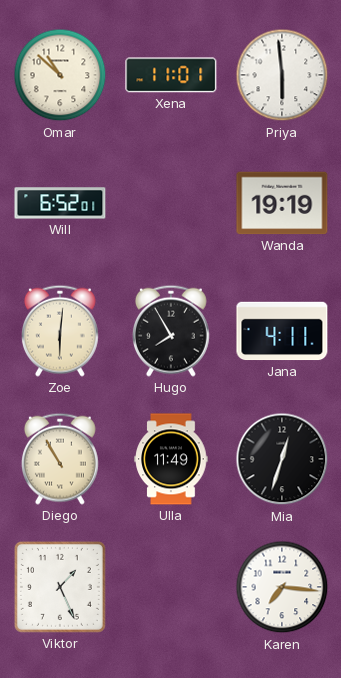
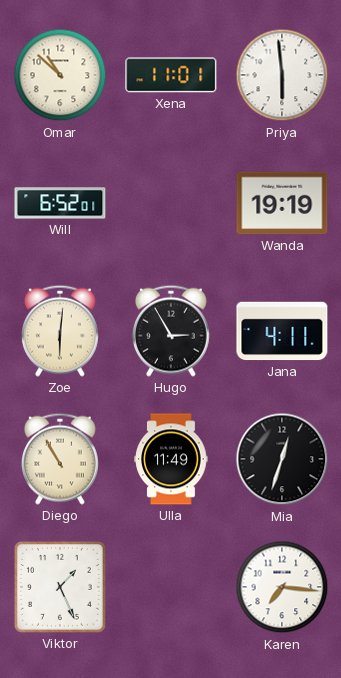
Hugo: 7:55 -> 2:55
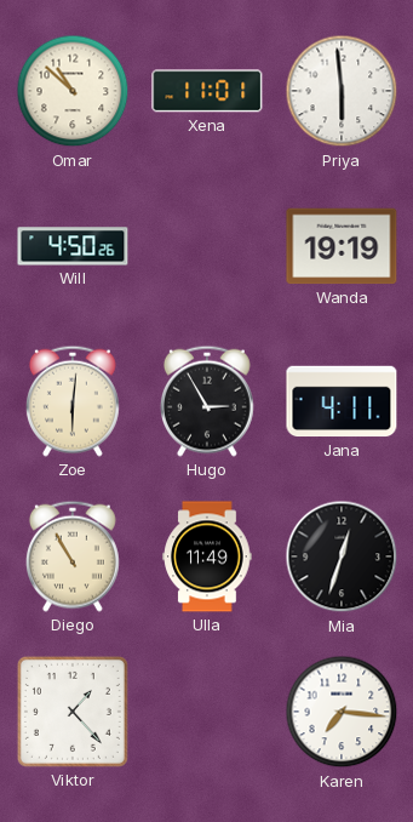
Will: 6:52 -> 4:50
Viktor: 1:26 -> 1:23
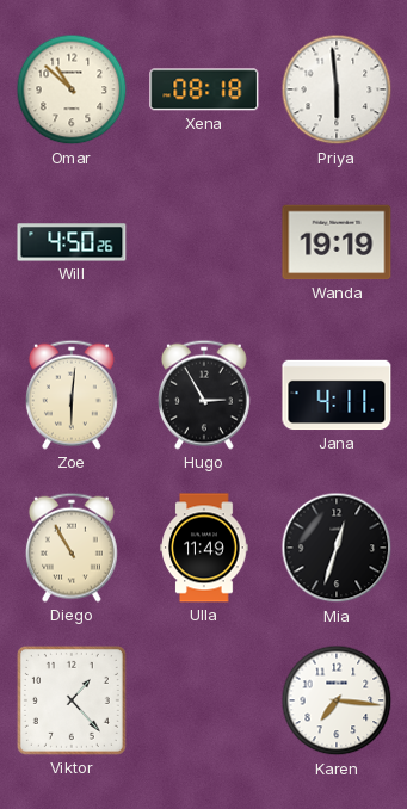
Xena: 11:01 -> 08:18
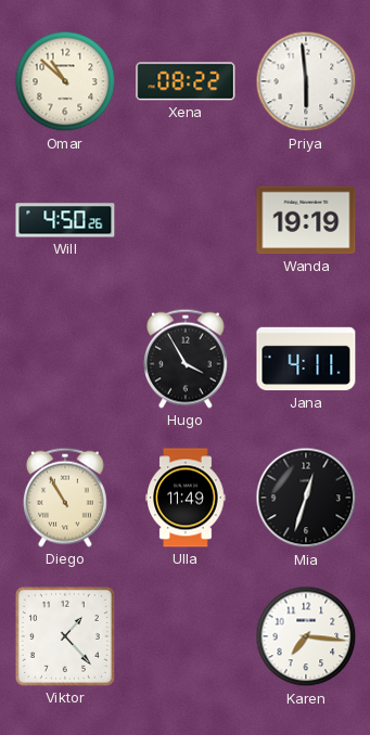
Xena: 08:18 -> 08:22
Zoe: 6:01 -> none
Hugo: 2:55 -> 3:55
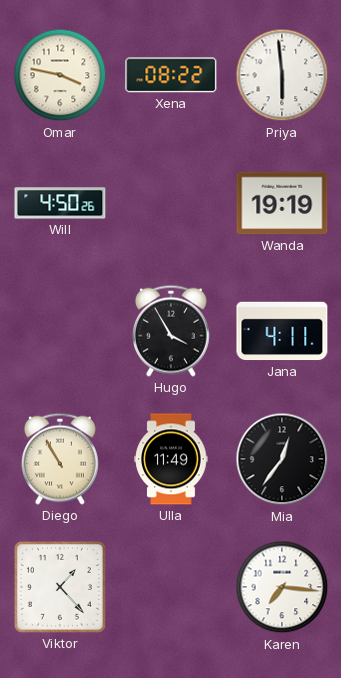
Omar: 10:52 -> 3:47
Mia: 12:33 -> 12:36
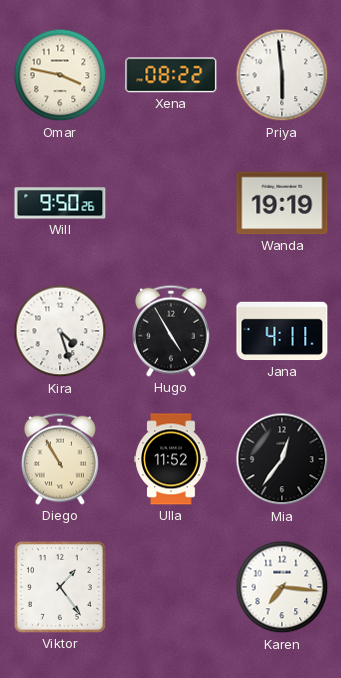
Will: 4:50 -> 9:50
Kira: none -> 4:27
Hugo: 3:55 -> 4:55
Ulla: 11:49 -> 11:52
Viktor: 1:23 -> 1:24
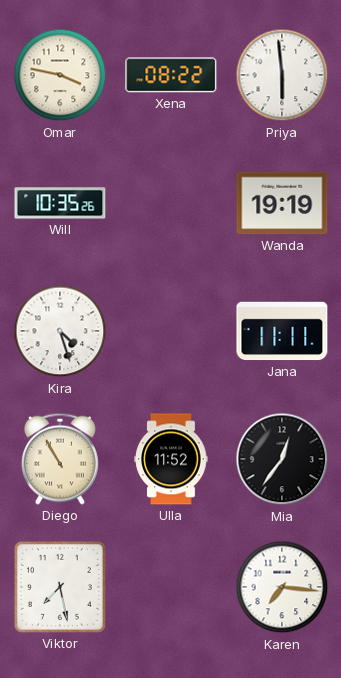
Will: 9:50 -> 10:35
Hugo: 4:55 -> none
Jana: 4:11 -> 11:11
Viktor: 1:24 -> 7:28
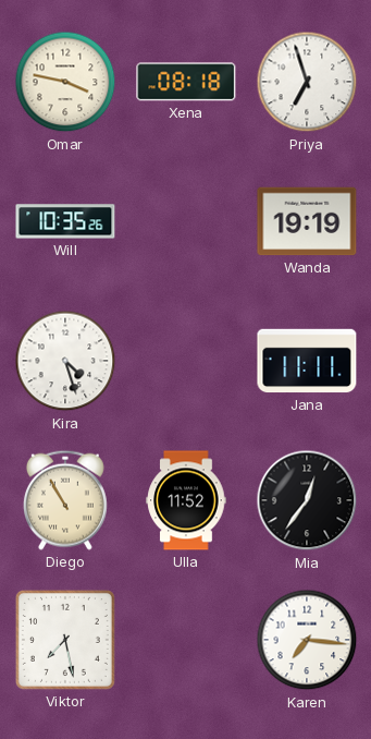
Xena: 08:22 -> 08:18
Priya: 5:59 -> 6:57
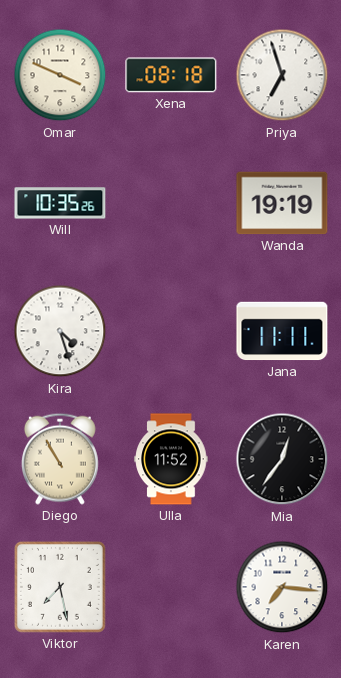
Omar: 3:47 -> 3:49
